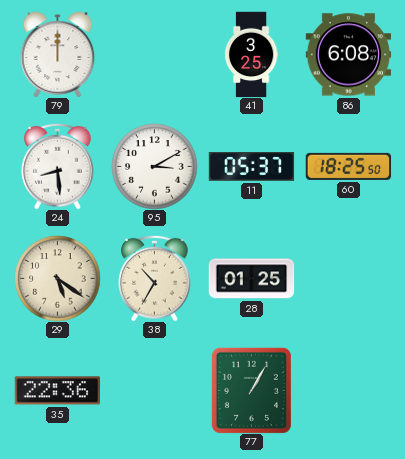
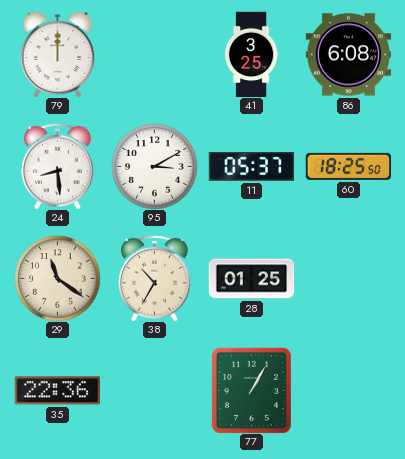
29: 5:21 -> 11:21
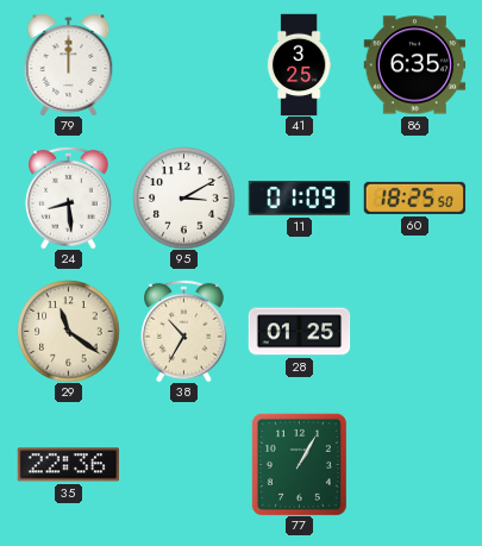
86: 6:08 -> 6:35
11: 05:37 -> 01:09
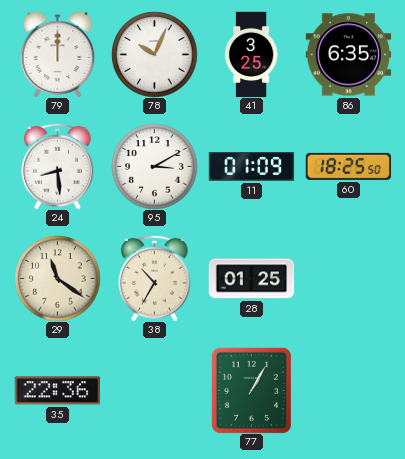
78: none -> 10:04
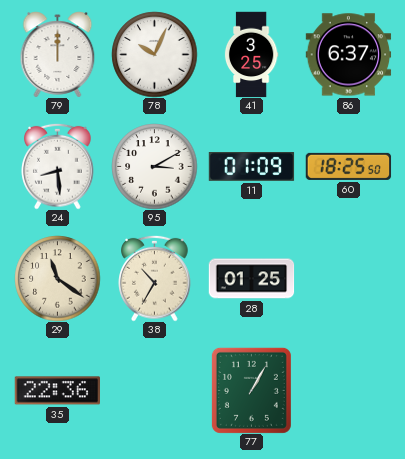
86: 6:35 -> 6:37
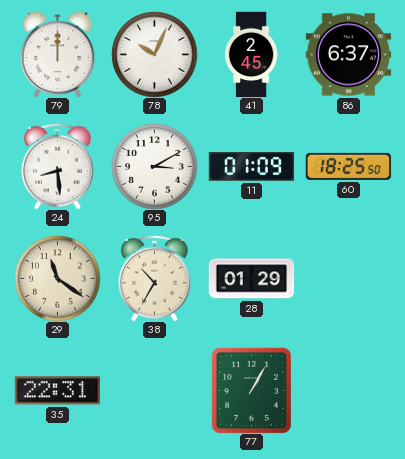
41: 3:25 -> 2:45
28: 01:25 -> 01:29
35: 22:36 -> 22:31
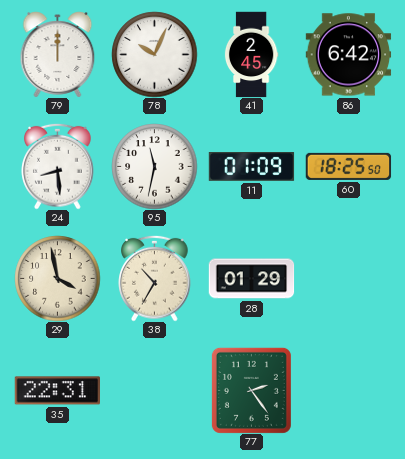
86: 6:37 -> 6:42
95: 3:10 -> 11:32
29: 11:21 -> 3:58
77: 1:05 -> 2:24
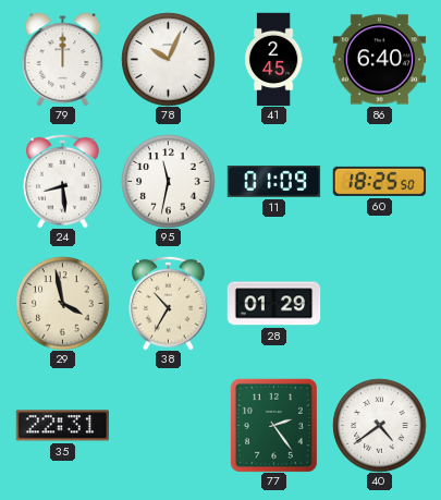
86: 6:42 -> 6:40
40: none -> 4:39
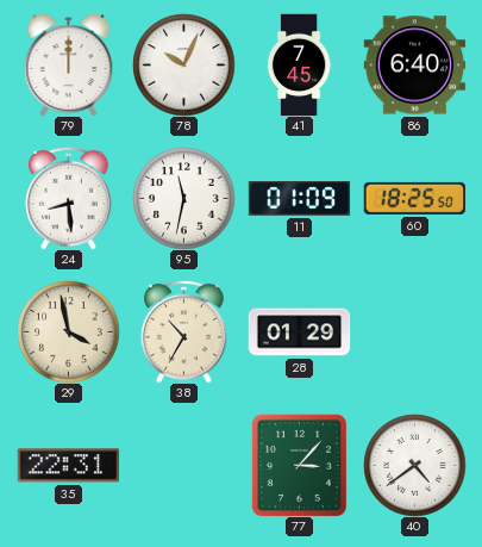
41: 2:45 -> 7:45
77: 2:24 -> 3:07
